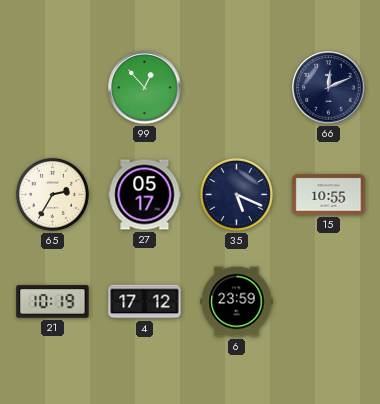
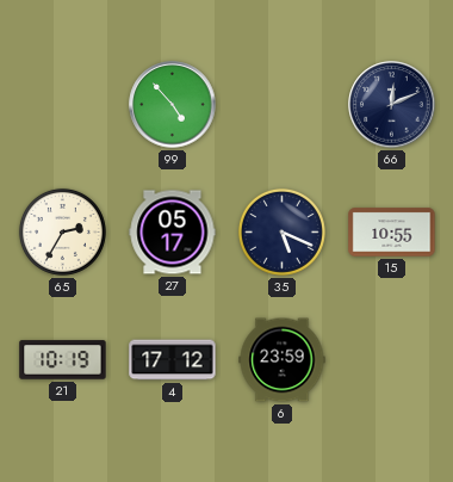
99: 12:53 -> 4:53
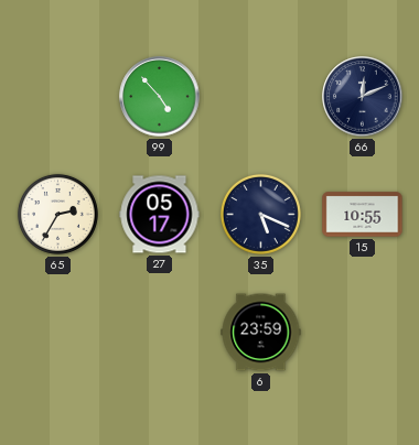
21: 10:19 -> none
4: 17:12 -> none
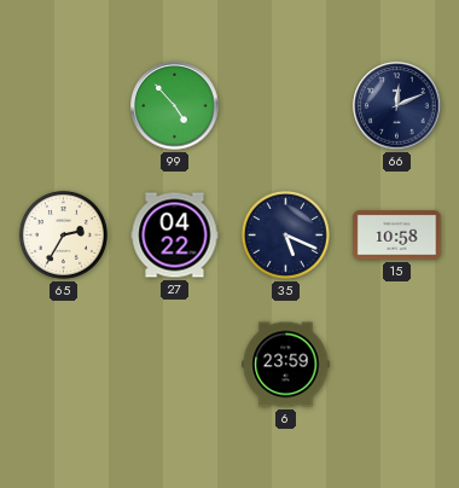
27: 05:17 -> 04:22
15: 10:55 -> 10:58
